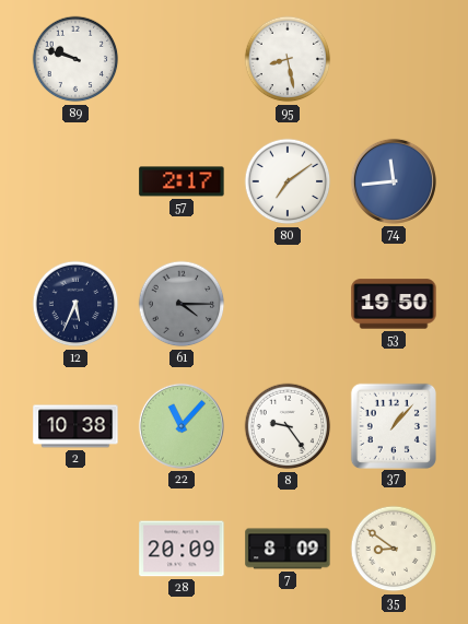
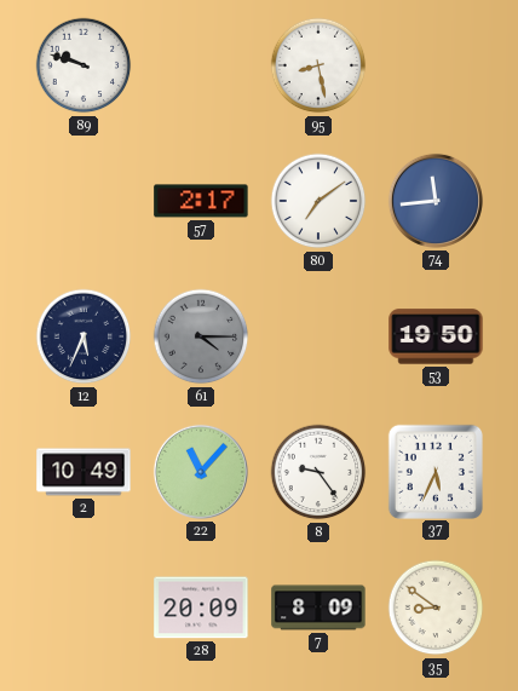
2: 10:38 -> 10:49
37: 1:07 -> 5:34
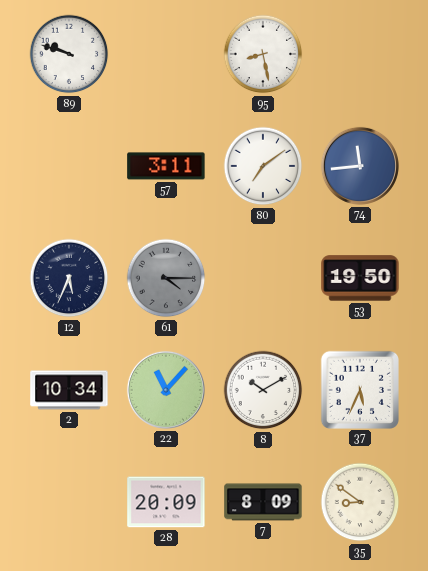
57: 2:17 -> 3:11
2: 10:49 -> 10:34
8: 9:24 -> 10:10
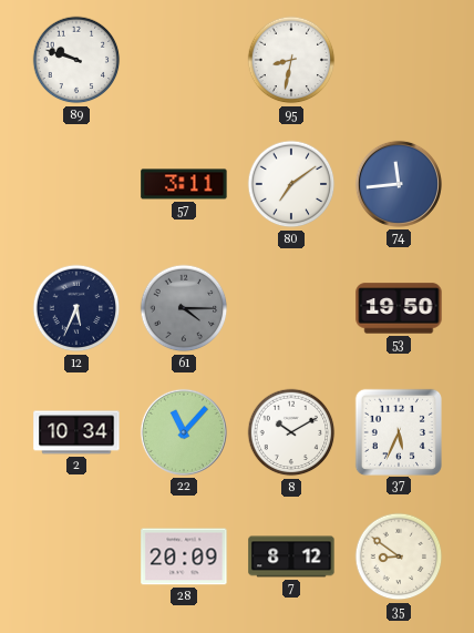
95: 8:28 -> 8:32
7: 8:09 -> 8:12
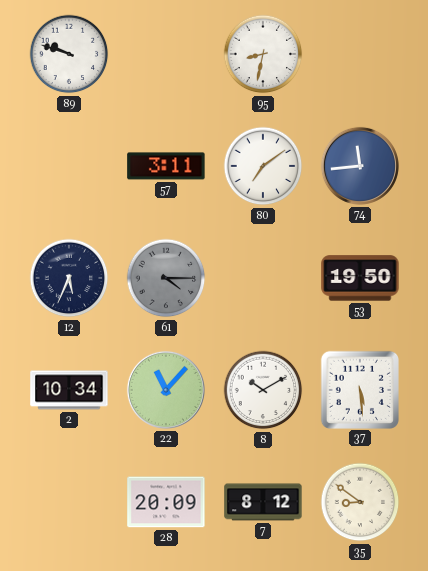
37: 5:34 -> 5:29
